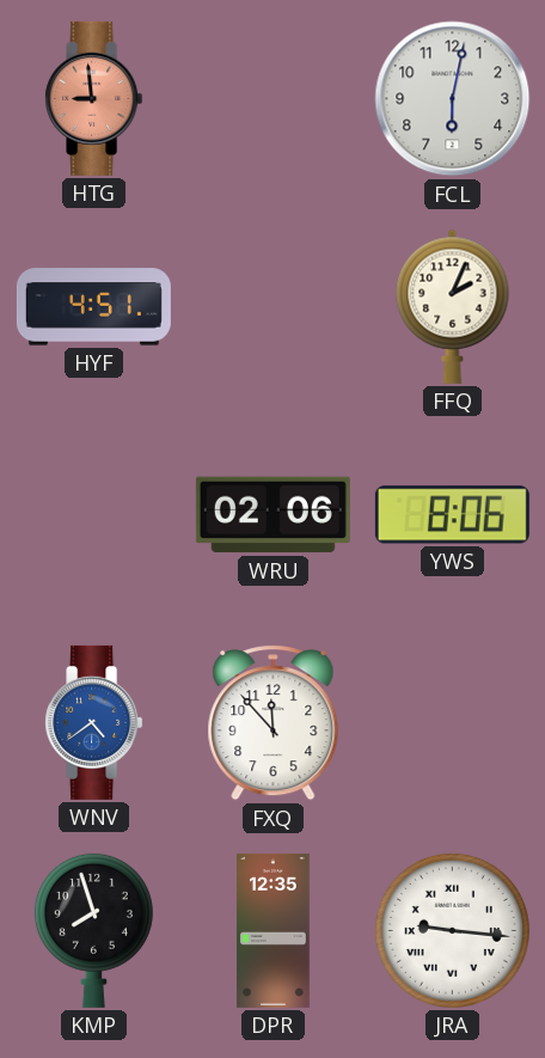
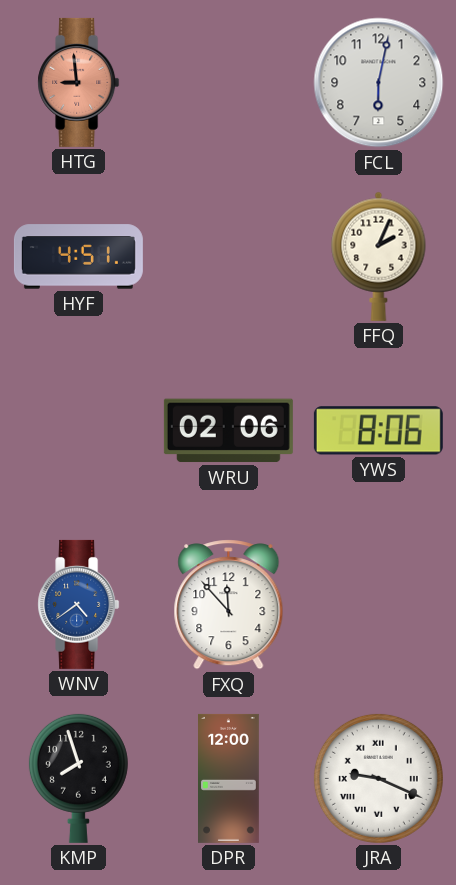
DPR: 12:35 -> 12:00
JRA: 9:16 -> 9:19
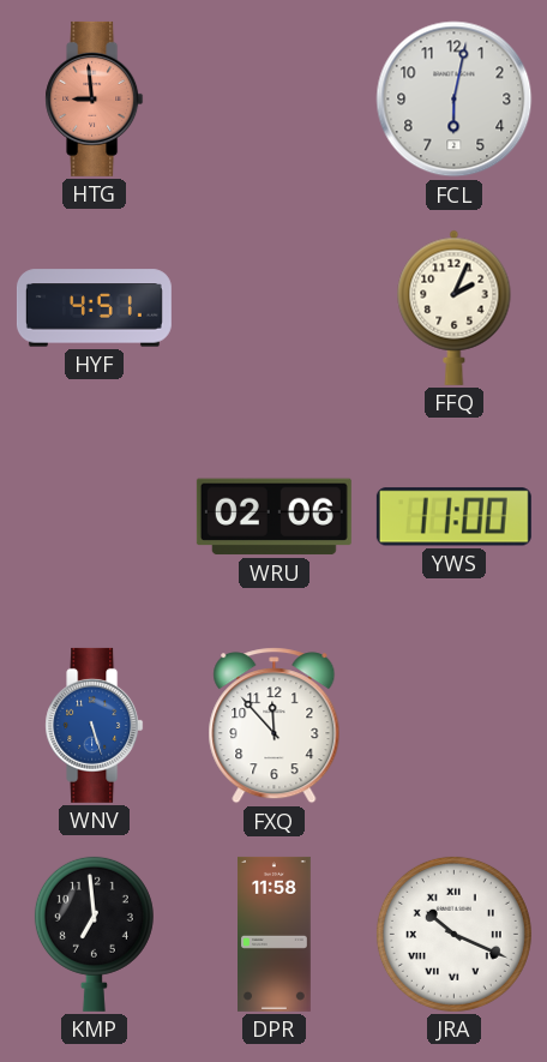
YWS: 8:06 -> 11:00
WNV: 4:39 -> 5:27
KMP: 7:57 -> 6:59
DPR: 12:00 -> 11:58
JRA: 9:19 -> 10:19
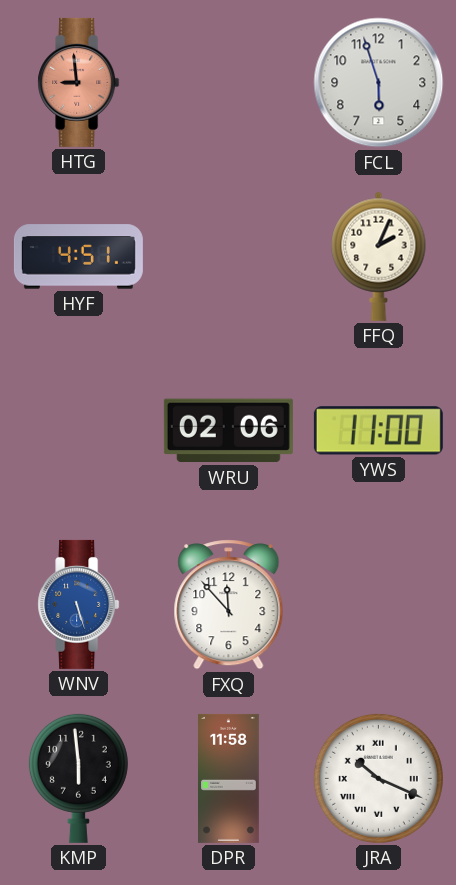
FCL: 6:02 -> 5:57
KMP: 6:59 -> 5:59
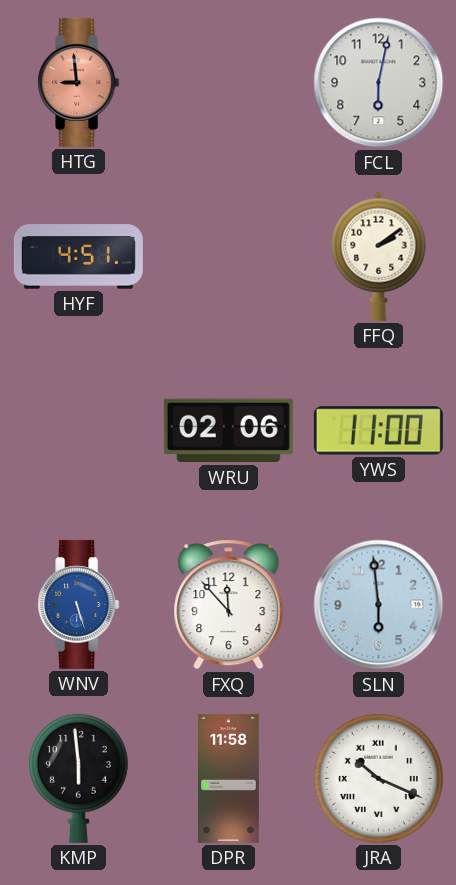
FCL: 5:57 -> 6:02
FFQ: 2:04 -> 2:09
SLN: none -> 5:59
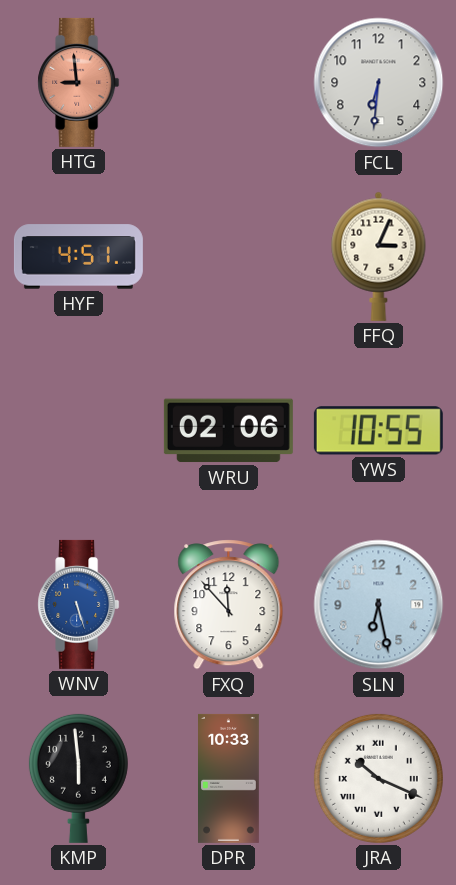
FCL: 6:02 -> 6:31
FFQ: 2:09 -> 3:04
YWS: 11:00 -> 10:55
SLN: 5:59 -> 6:28
DPR: 11:58 -> 10:33
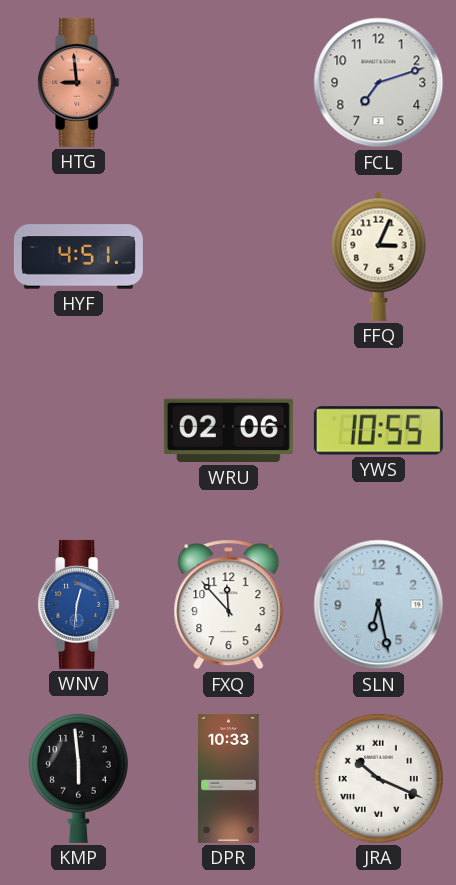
FCL: 6:31 -> 7:12
WNV: 5:27 -> 12:31
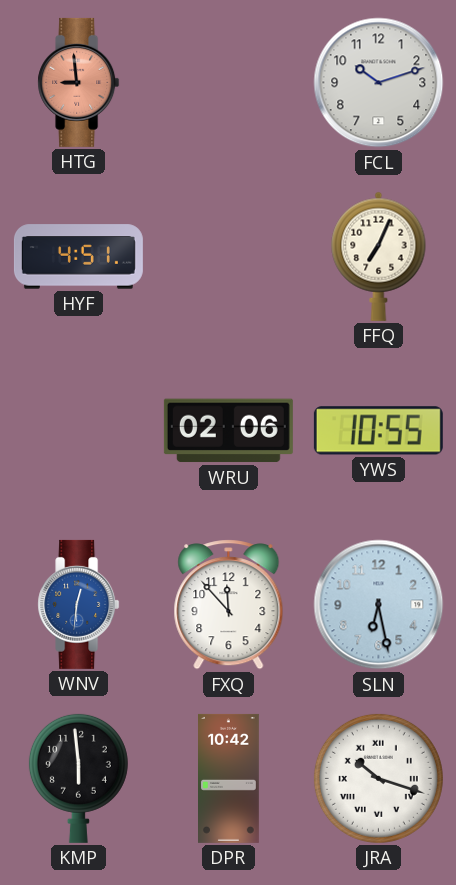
FCL: 7:12 -> 10:12
FFQ: 3:04 -> 7:04
DPR: 10:33 -> 10:42
JRA: 10:19 -> 10:18
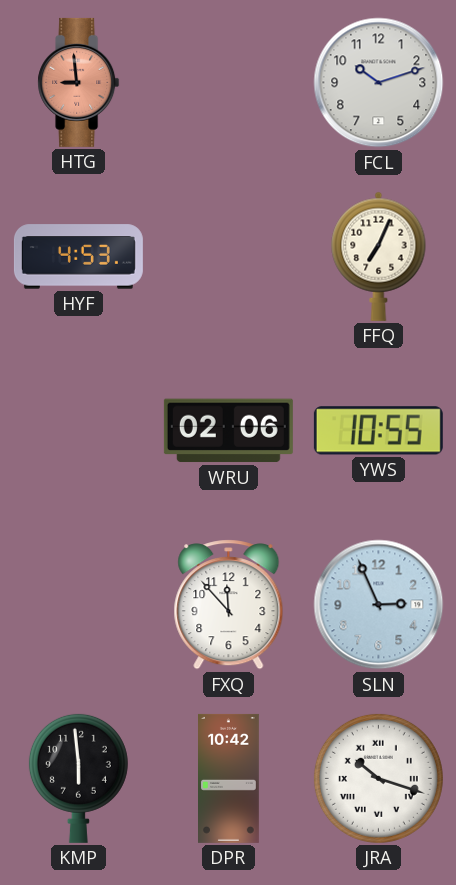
HYF: 4:51 -> 4:53
WNV: 12:31 -> none
SLN: 6:28 -> 2:56
